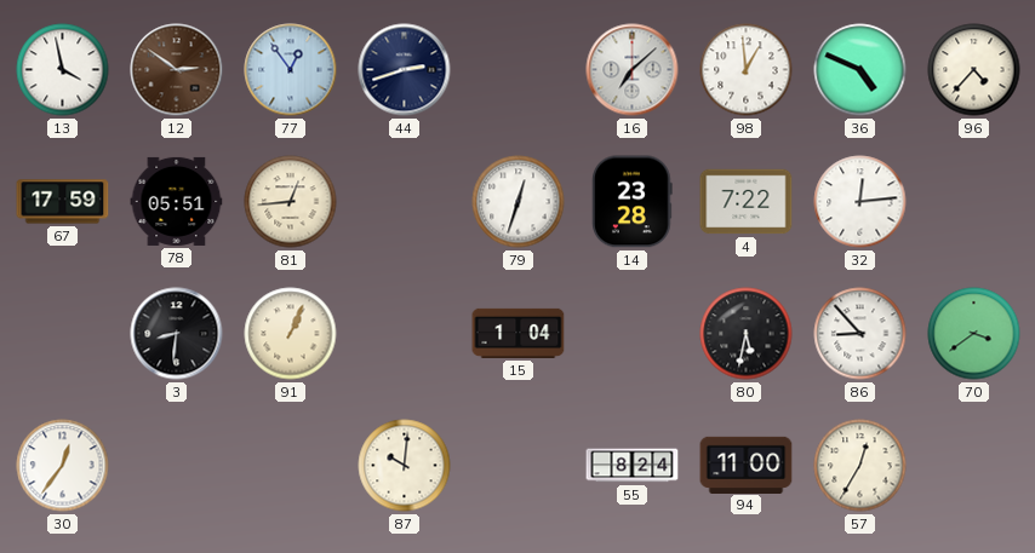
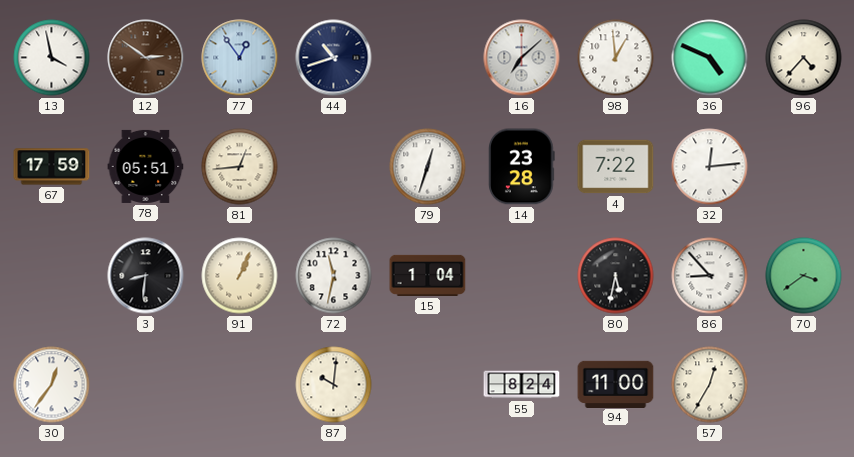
44: 2:42 -> 10:42
72: none -> 11:32
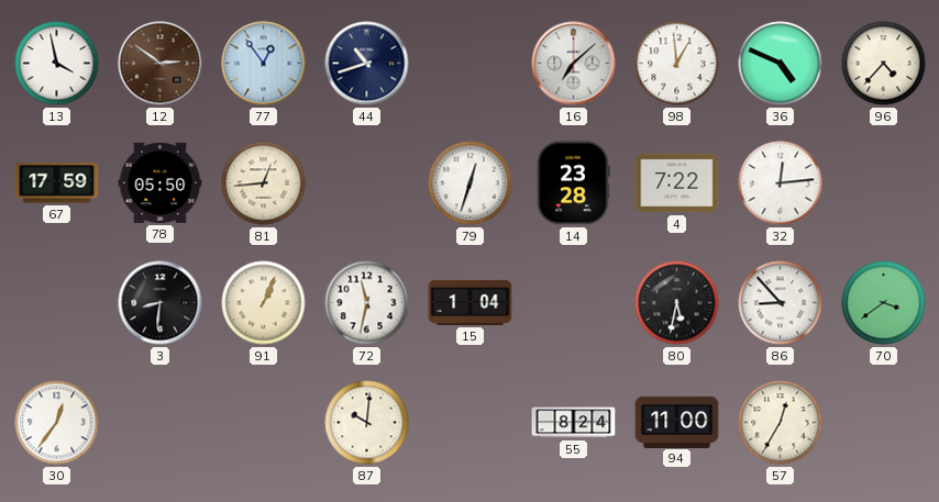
78: 05:51 -> 05:50
